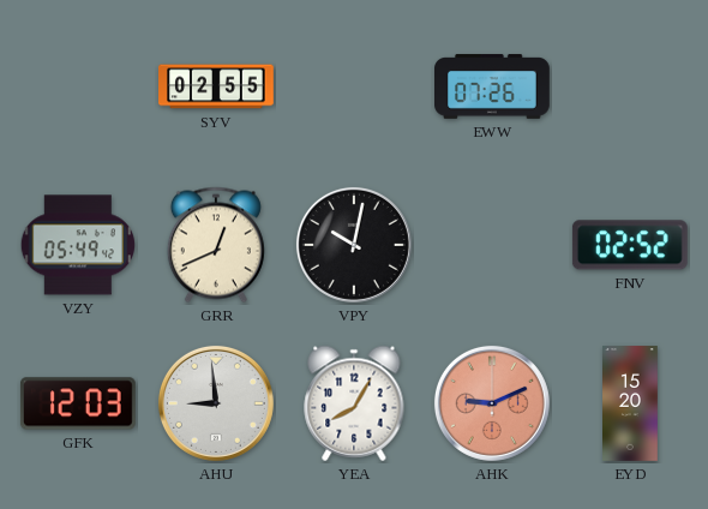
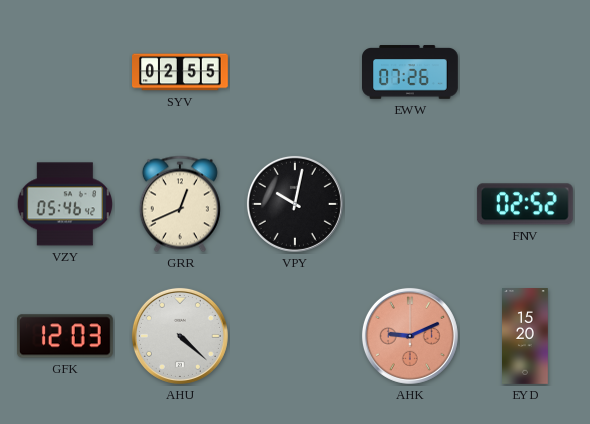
VZY: 05:49 -> 05:46
AHU: 8:59 -> 4:22
YEA: 8:05 -> none
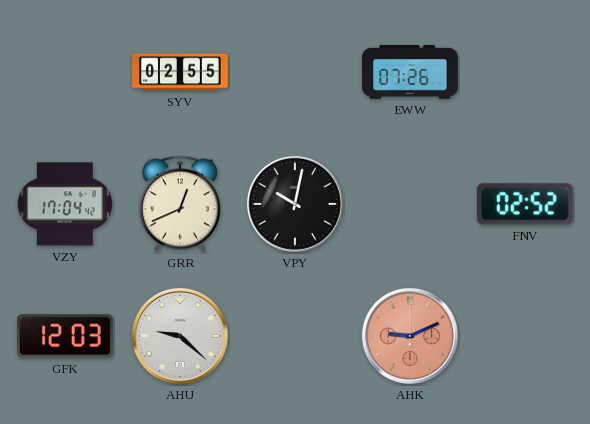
VZY: 05:46 -> 17:04
AHU: 4:22 -> 9:22
EYD: 15:20 -> none
